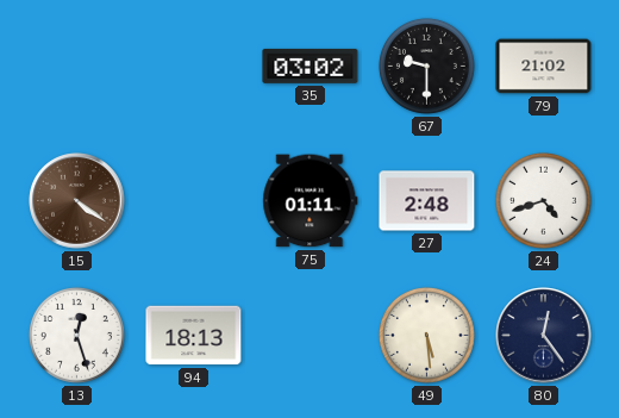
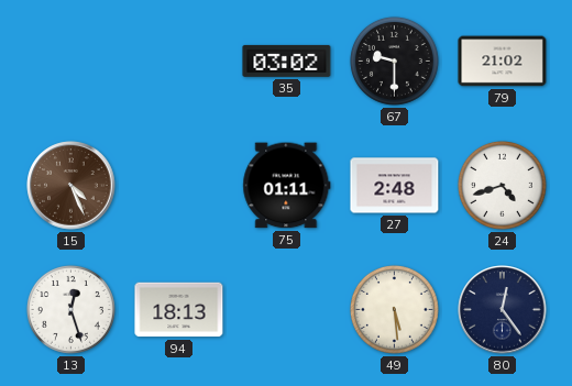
15: 4:21 -> 4:26
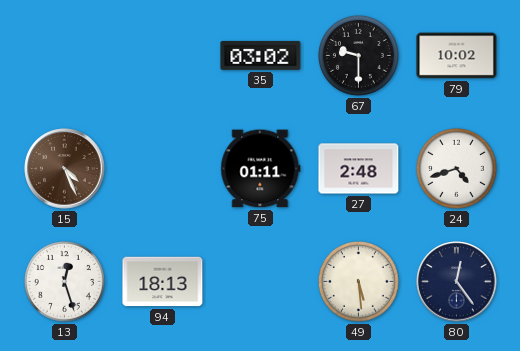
79: 21:02 -> 10:02
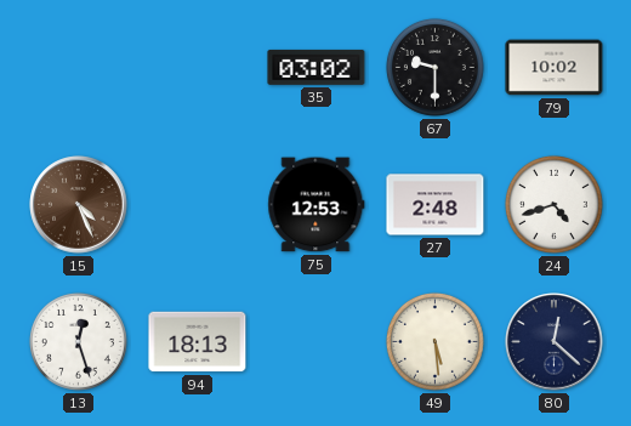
75: 01:11 -> 12:53
80: 12:24 -> 12:22
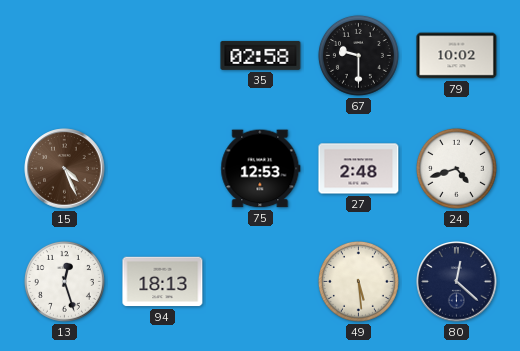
35: 03:02 -> 02:58
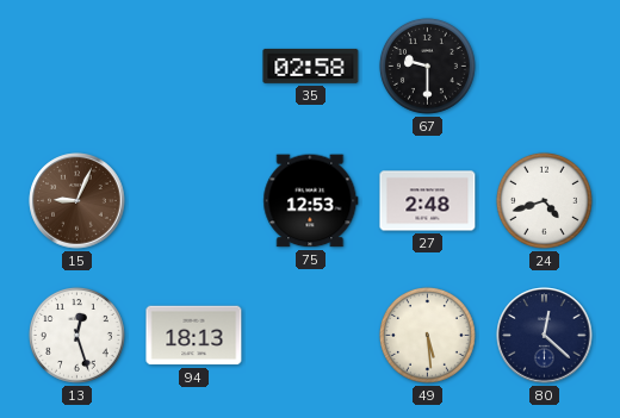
79: 10:02 -> none
15: 4:26 -> 9:04
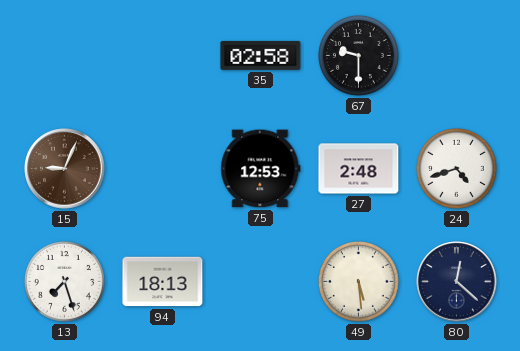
13: 12:27 -> 7:27
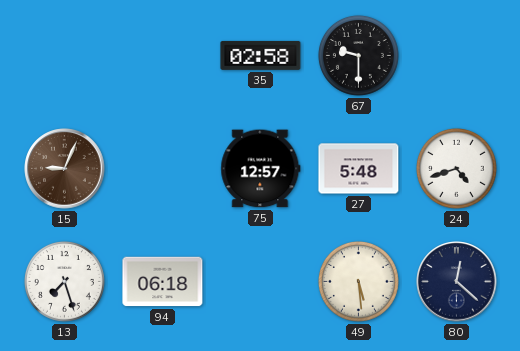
75: 12:53 -> 12:57
27: 2:48 -> 5:48
94: 18:13 -> 06:18
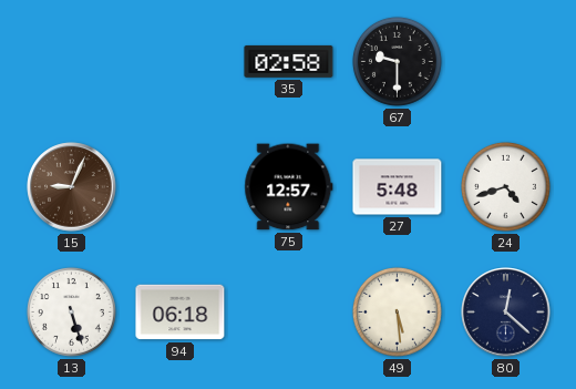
13: 7:27 -> 5:27
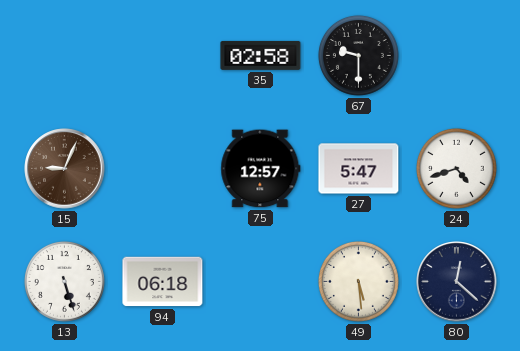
27: 5:48 -> 5:47
